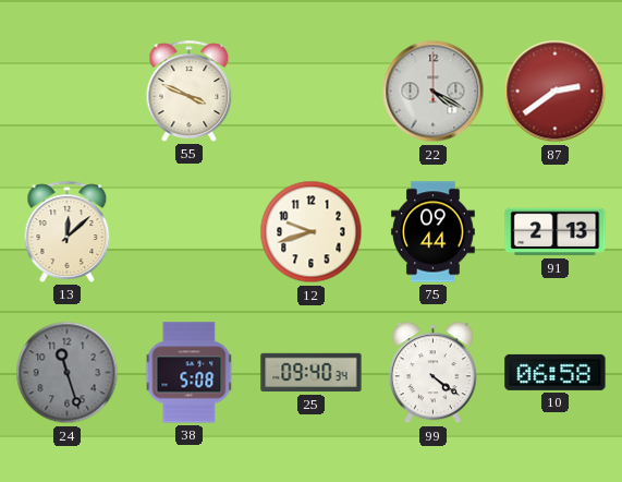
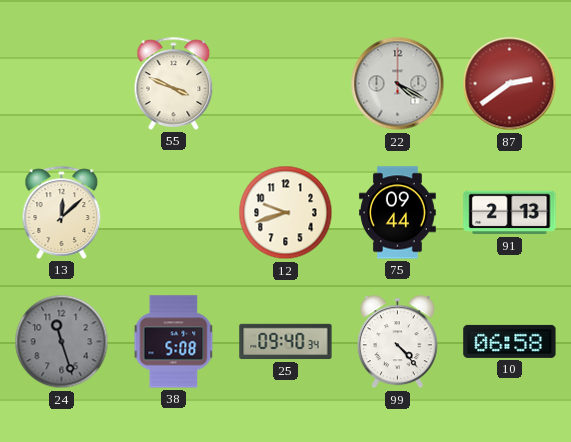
99: 4:21 -> 4:23
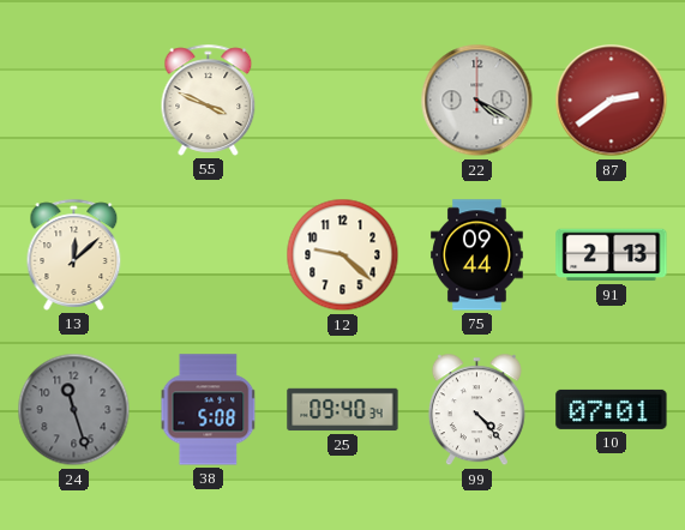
12: 9:42 -> 9:22
10: 06:58 -> 07:01
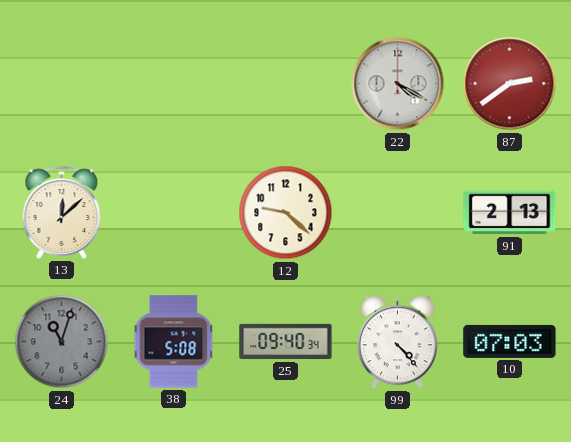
55: 3:49 -> none
75: 09:44 -> none
24: 11:27 -> 11:03
10: 07:01 -> 07:03
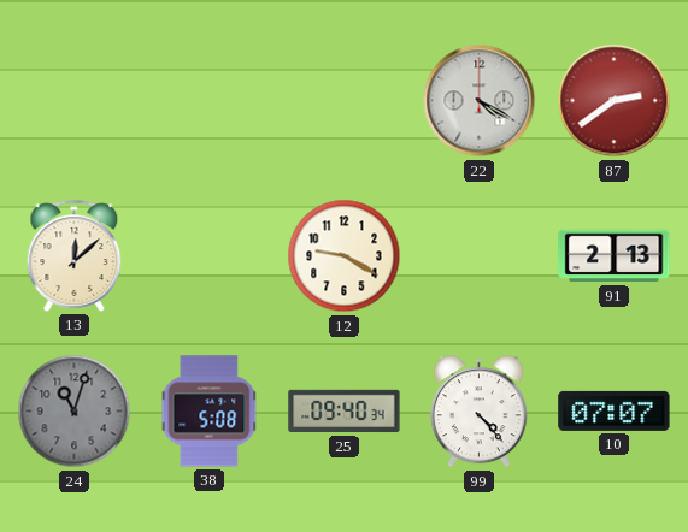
12: 9:22 -> 9:20
10: 07:03 -> 07:07
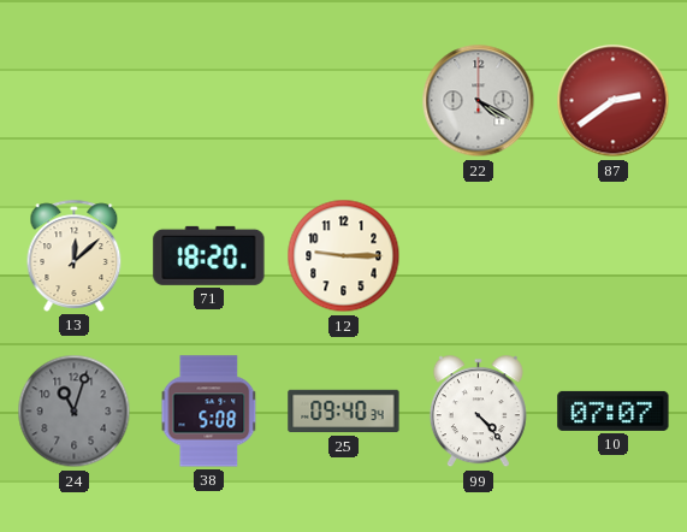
71: none -> 18:20
12: 9:20 -> 9:15
91: 2:13 -> none
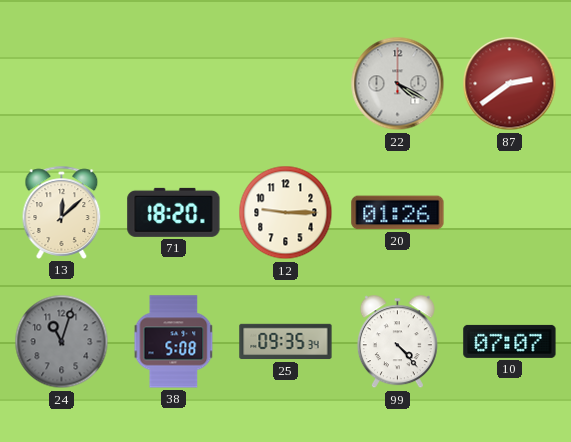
20: none -> 01:26
25: 09:40 -> 09:35
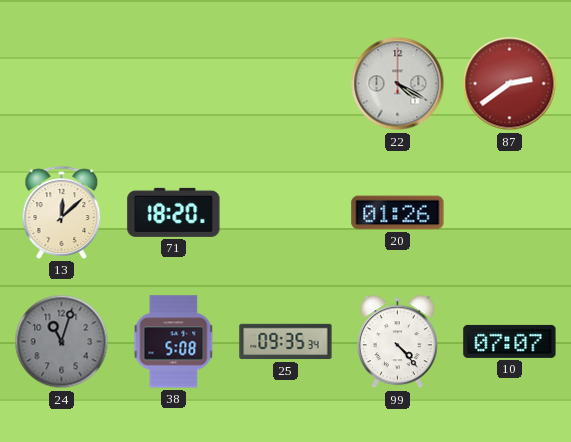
12: 9:15 -> none
